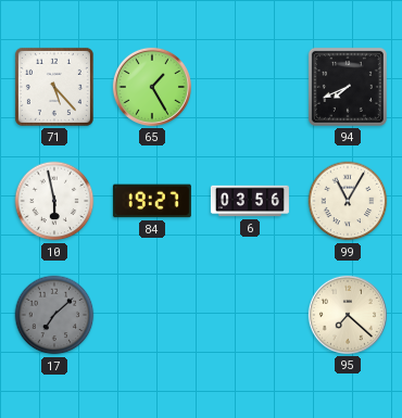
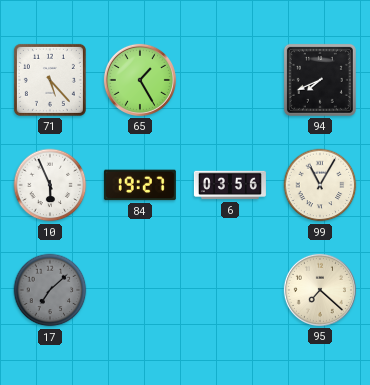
10: 5:58 -> 5:56
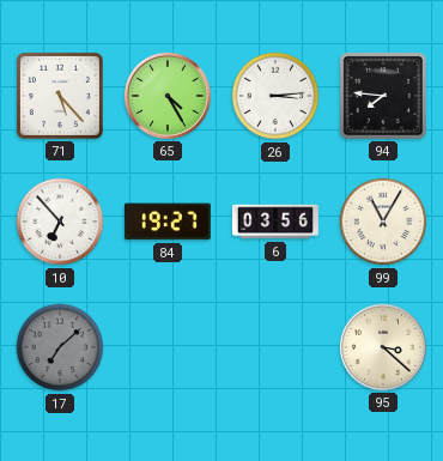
65: 1:25 -> 4:25
26: none -> 3:14
94: 7:41 -> 7:46
10: 5:56 -> 6:53
95: 7:22 -> 3:22
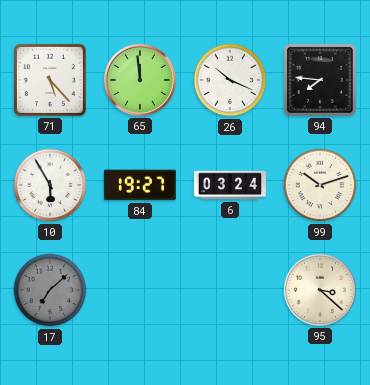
65: 4:25 -> 11:59
26: 3:14 -> 10:19
10: 6:53 -> 5:55
6: 03:56 -> 03:24
99: 11:05 -> 10:12
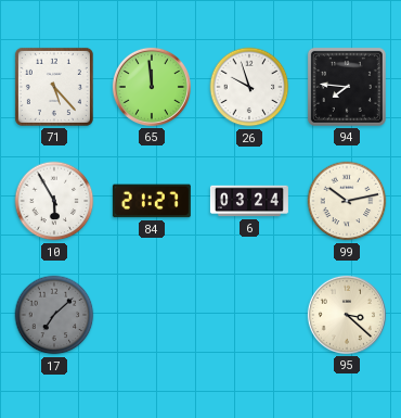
26: 10:19 -> 9:57
84: 19:27 -> 21:27
99: 10:12 -> 10:13
